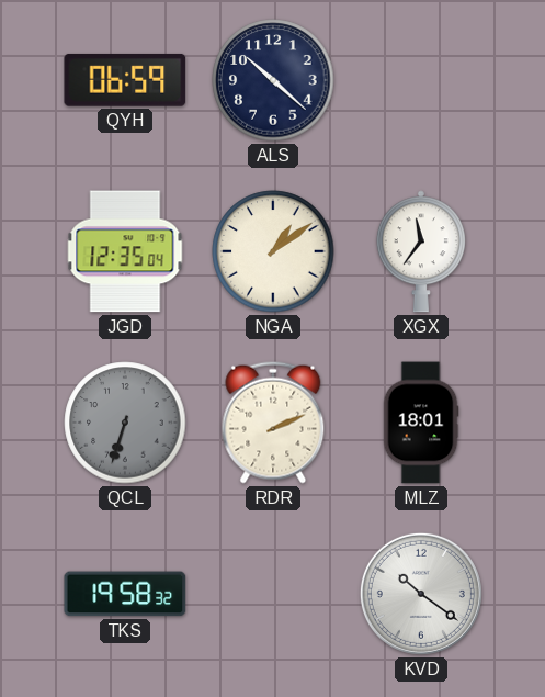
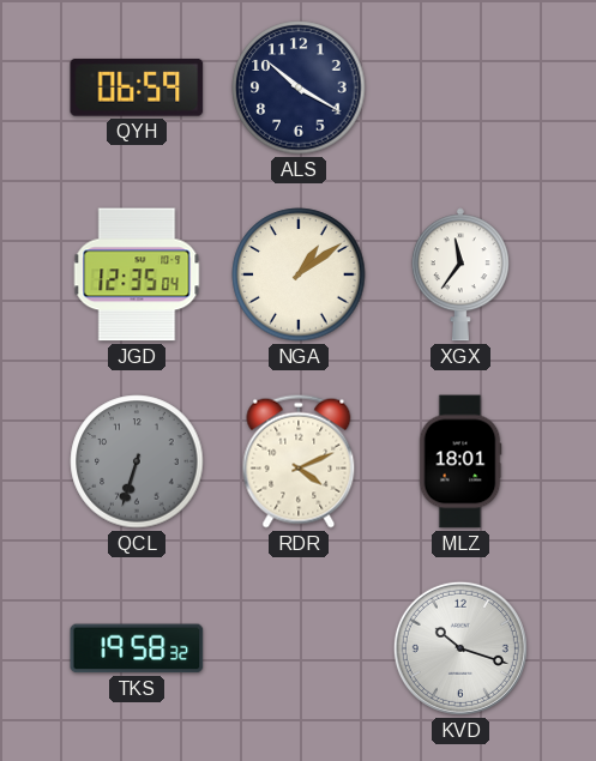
ALS: 10:22 -> 10:20
RDR: 2:11 -> 4:11
KVD: 10:21 -> 10:18
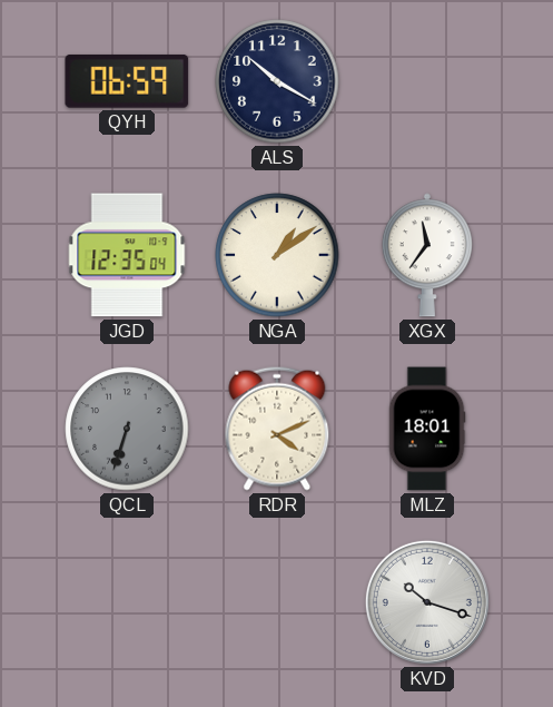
TKS: 19:58 -> none
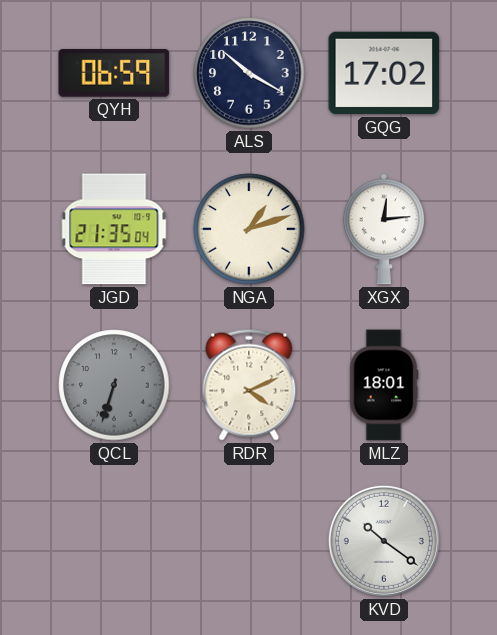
GQG: none -> 17:02
JGD: 12:35 -> 21:35
NGA: 1:09 -> 1:12
XGX: 11:36 -> 12:14
KVD: 10:18 -> 10:21
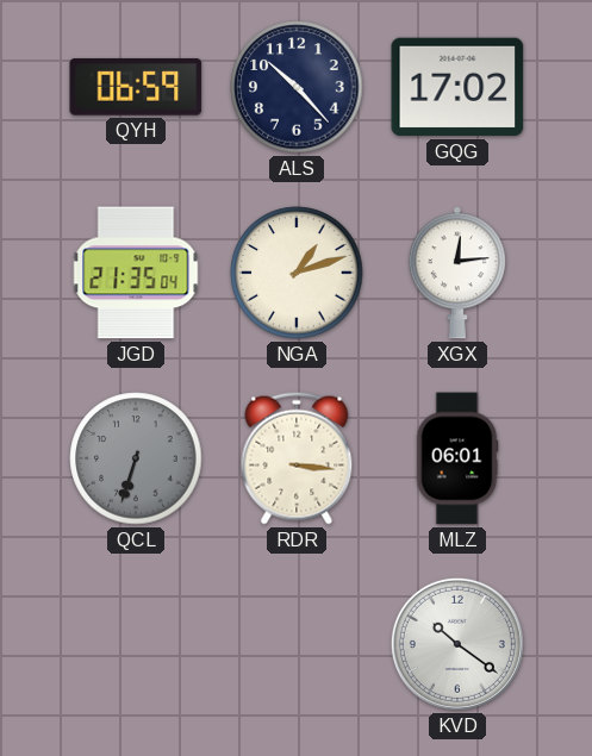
ALS: 10:20 -> 10:23
RDR: 4:11 -> 3:16
MLZ: 18:01 -> 06:01
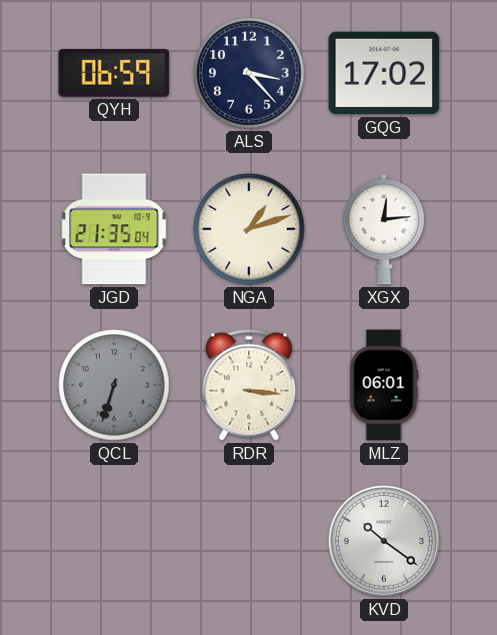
ALS: 10:23 -> 3:23
